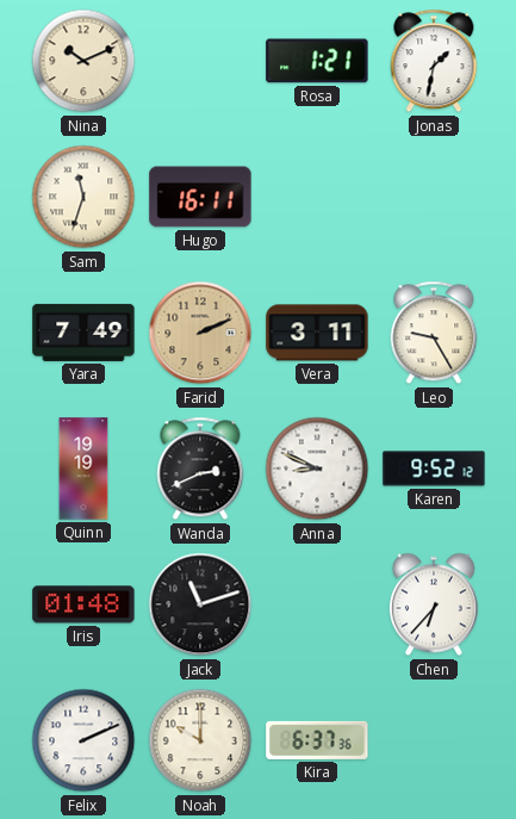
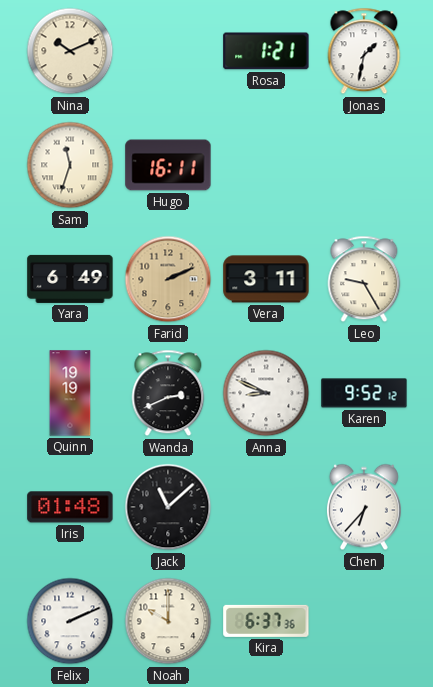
Yara: 7:49 -> 6:49
Jack: 11:12 -> 11:08
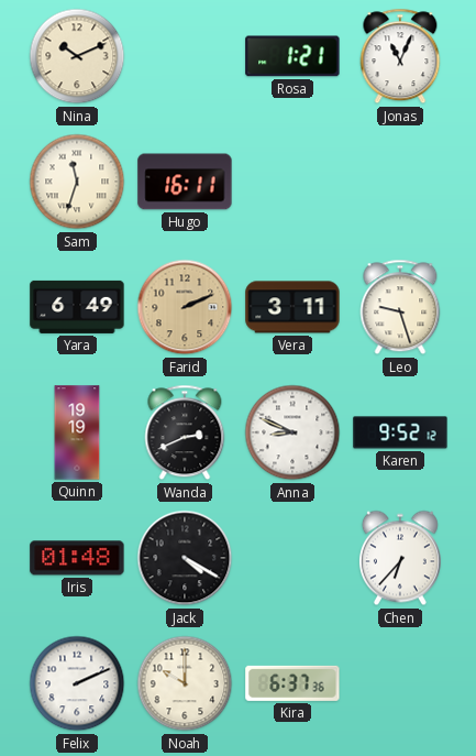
Jonas: 1:32 -> 11:04
Leo: 9:25 -> 9:27
Jack: 11:08 -> 4:20
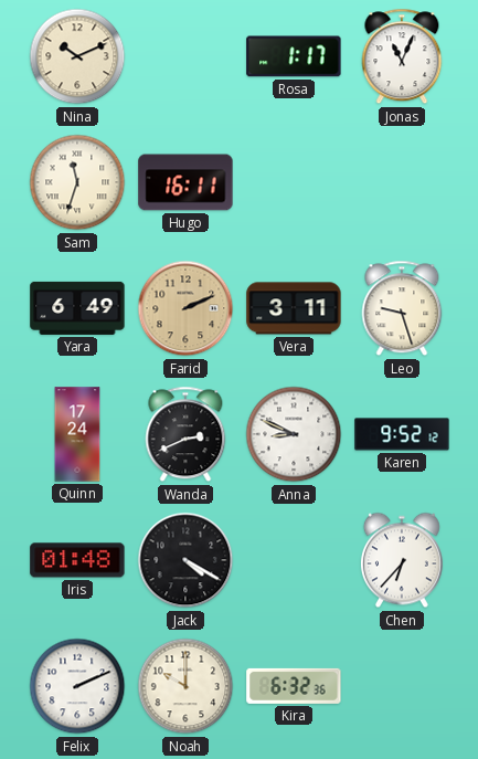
Rosa: 1:21 -> 1:17
Quinn: 19:19 -> 17:24
Kira: 6:37 -> 6:32
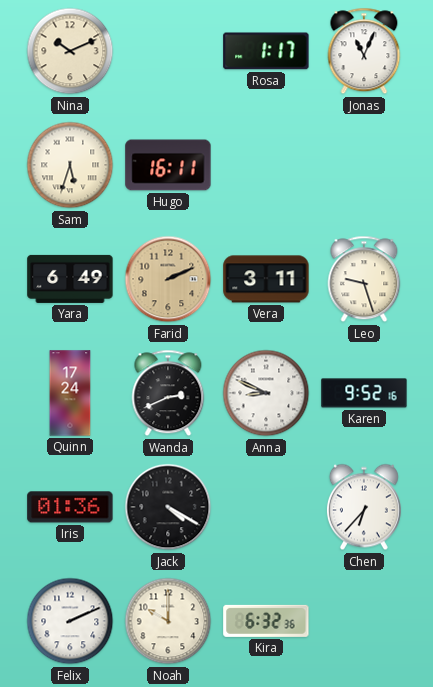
Sam: 11:33 -> 5:33
Karen: 9:52:12 -> 9:52:16
Iris: 01:48 -> 01:36
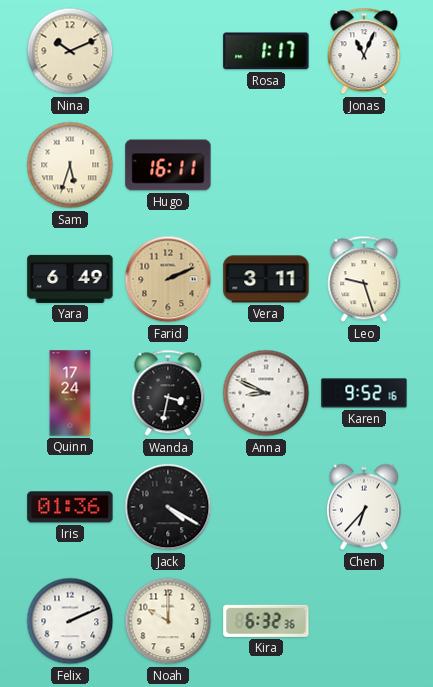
Wanda: 2:41 -> 3:32
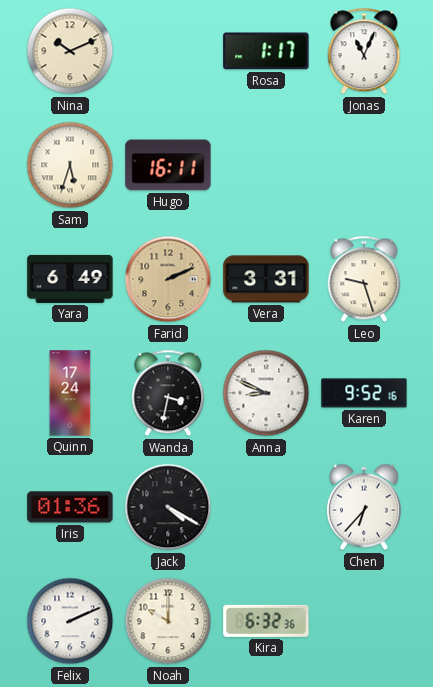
Vera: 3:11 -> 3:31
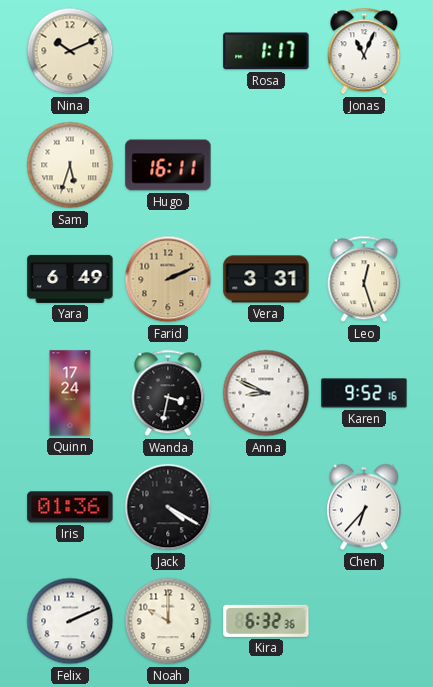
Leo: 9:27 -> 12:27
